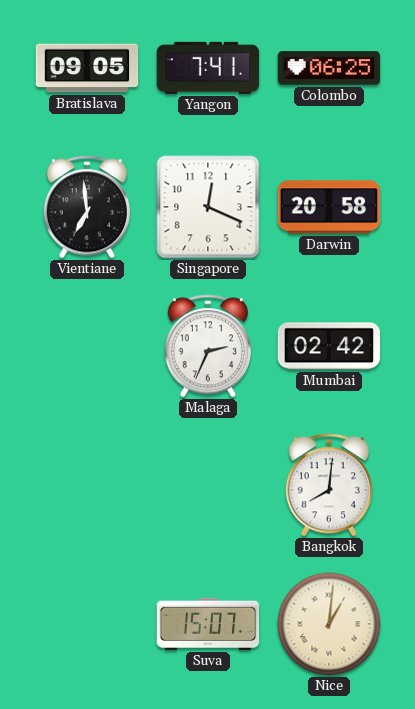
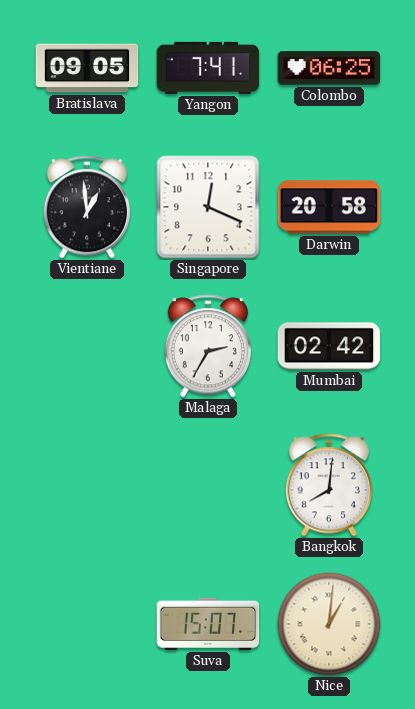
Vientiane: 6:59 -> 12:59
Malaga: 2:34 -> 2:35
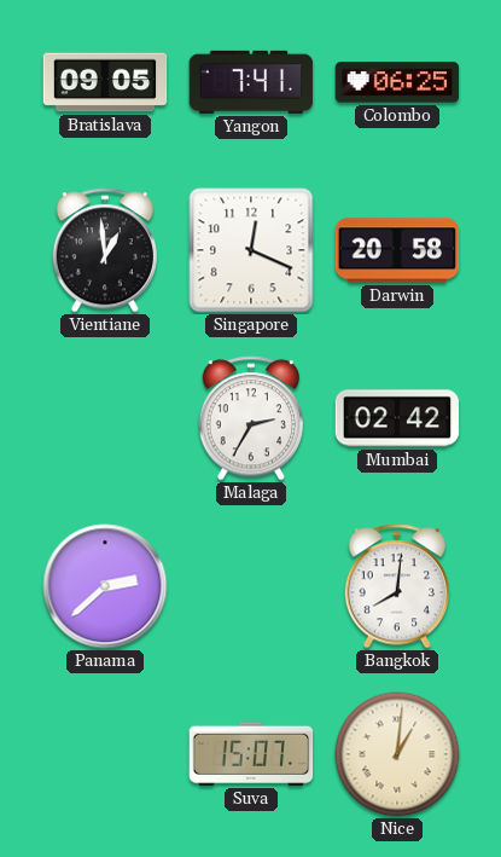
Panama: none -> 2:38
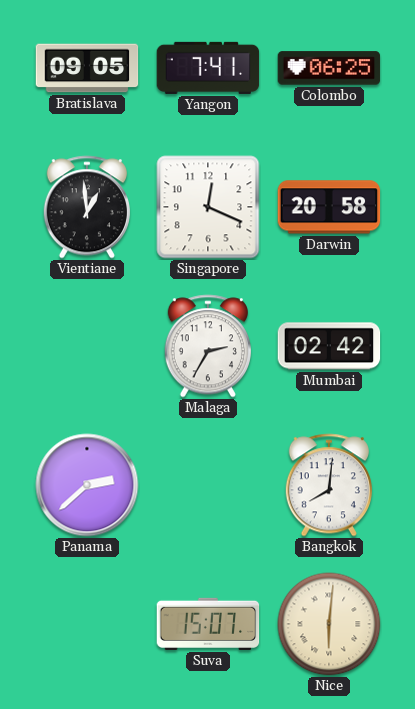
Nice: 1:01 -> 6:01
